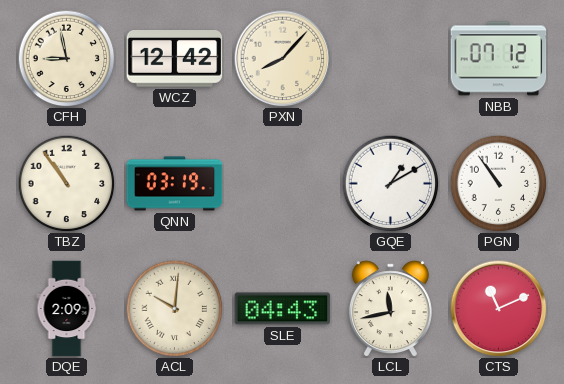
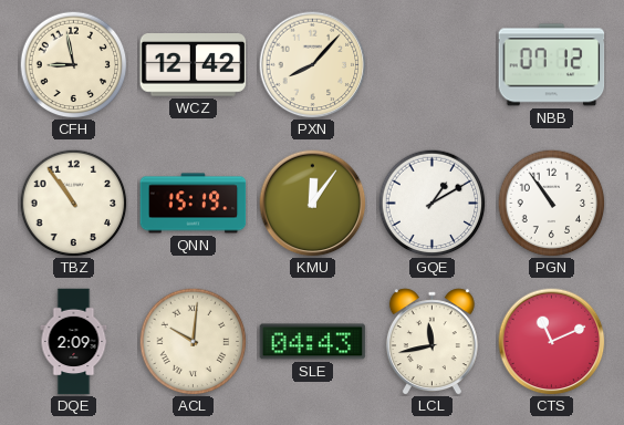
QNN: 03:19 -> 15:19
KMU: none -> 12:06
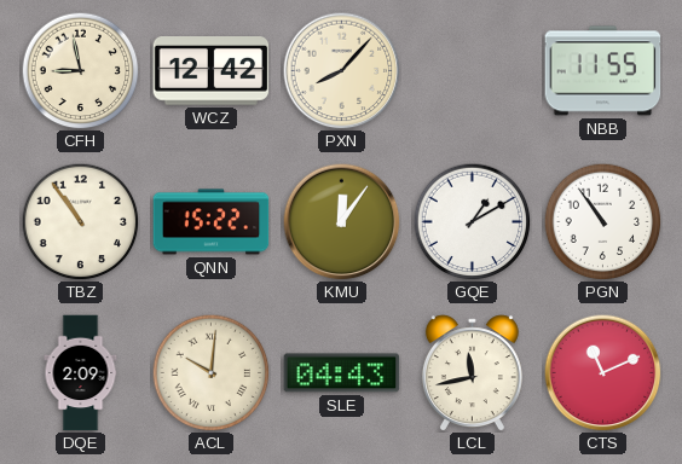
NBB: 07:12 -> 11:55
QNN: 15:19 -> 15:22
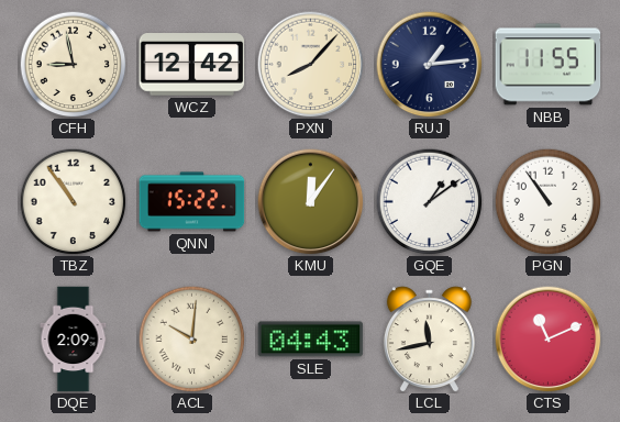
RUJ: none -> 1:14
GQE: 1:10 -> 1:09
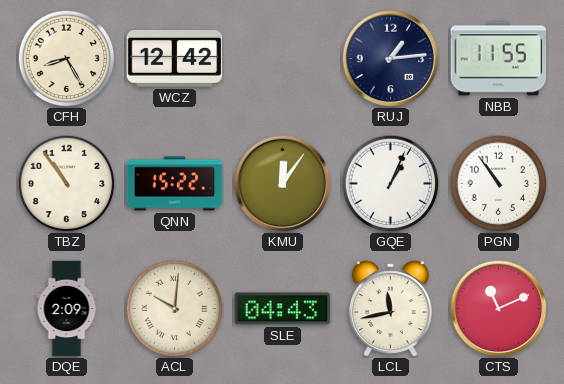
CFH: 8:58 -> 8:25
PXN: 8:07 -> none
GQE: 1:09 -> 1:04
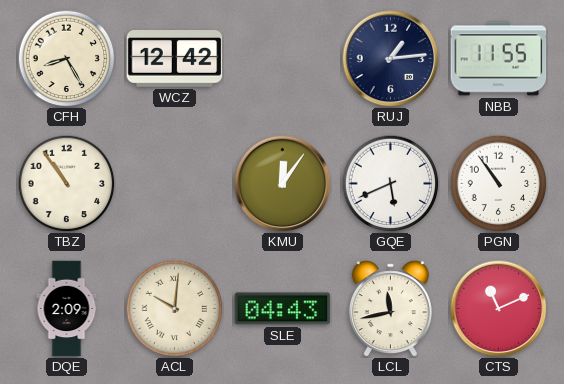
QNN: 15:22 -> none
GQE: 1:04 -> 5:41
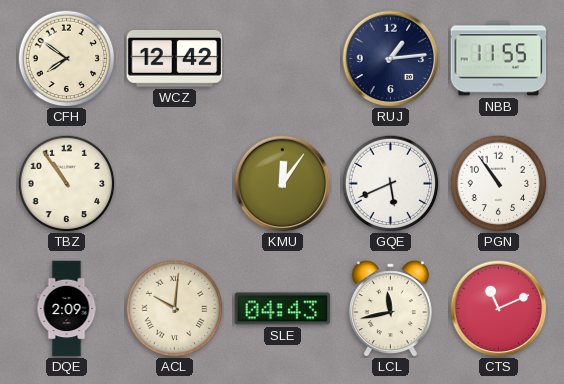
CFH: 8:25 -> 7:51
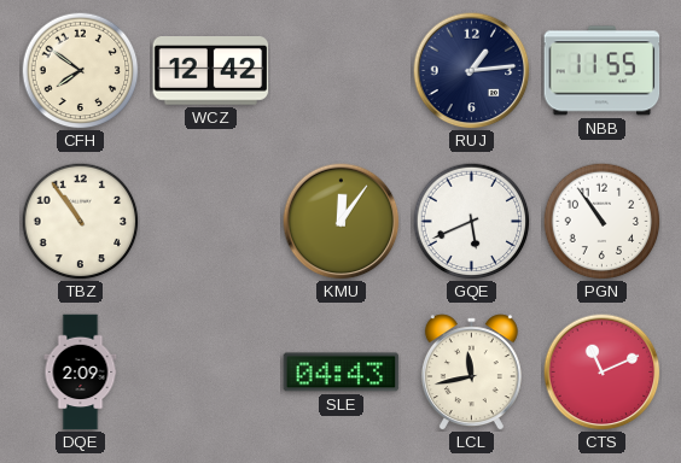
ACL: 10:01 -> none
